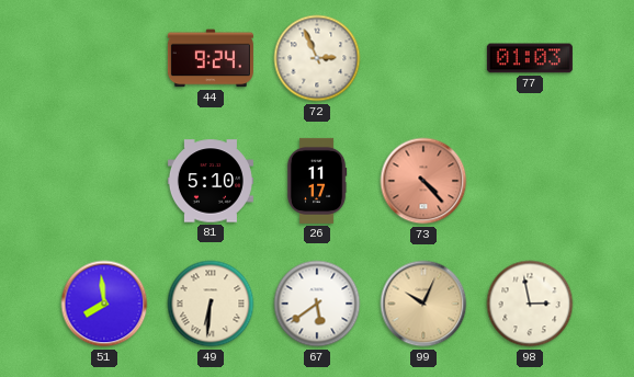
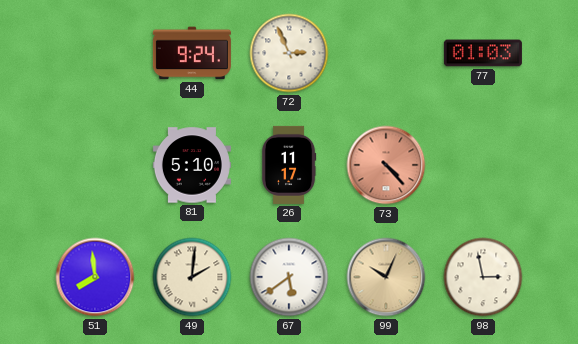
49: 6:31 -> 2:01
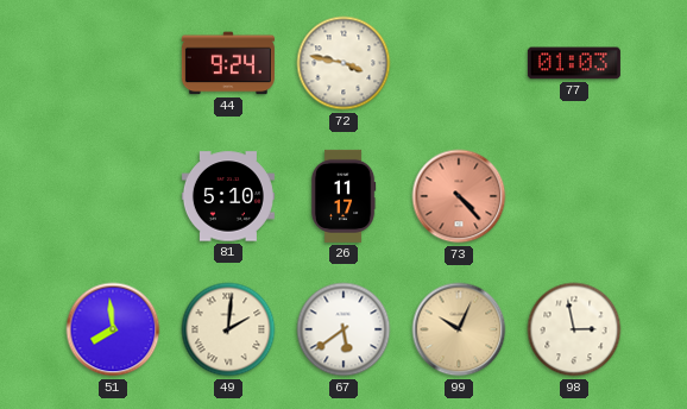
72: 2:56 -> 3:47
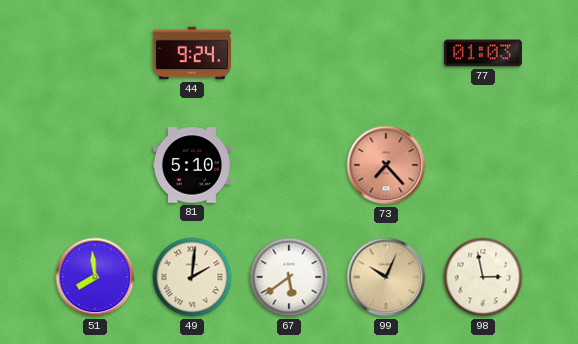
72: 3:47 -> none
26: 11:17 -> none
73: 4:23 -> 7:23
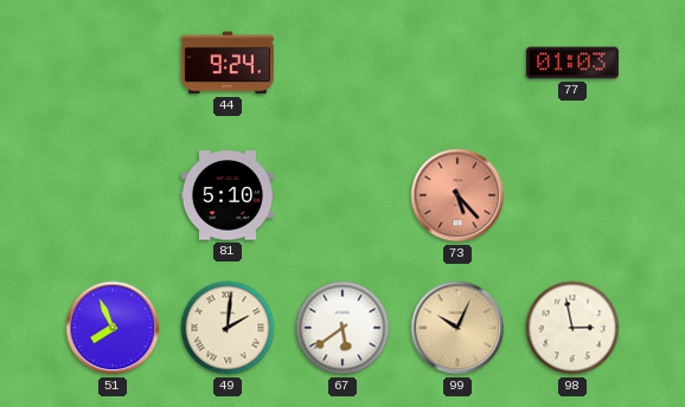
73: 7:23 -> 5:23
51: 7:59 -> 7:56
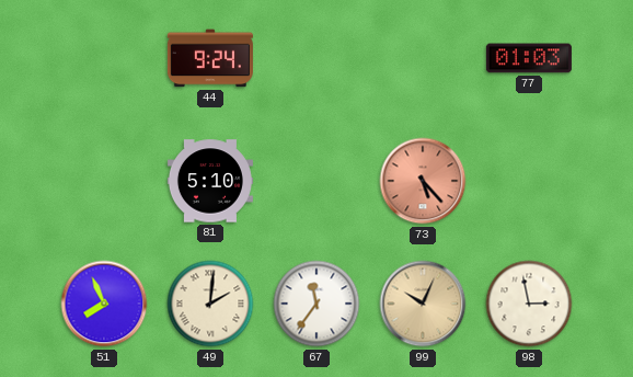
67: 5:39 -> 11:36
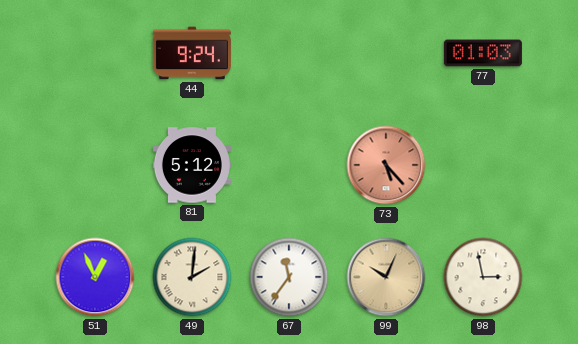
81: 5:10 -> 5:12
51: 7:56 -> 12:56
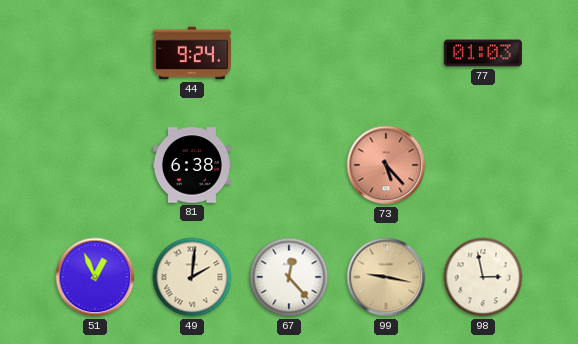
81: 5:12 -> 6:38
67: 11:36 -> 12:23
99: 10:04 -> 9:17
